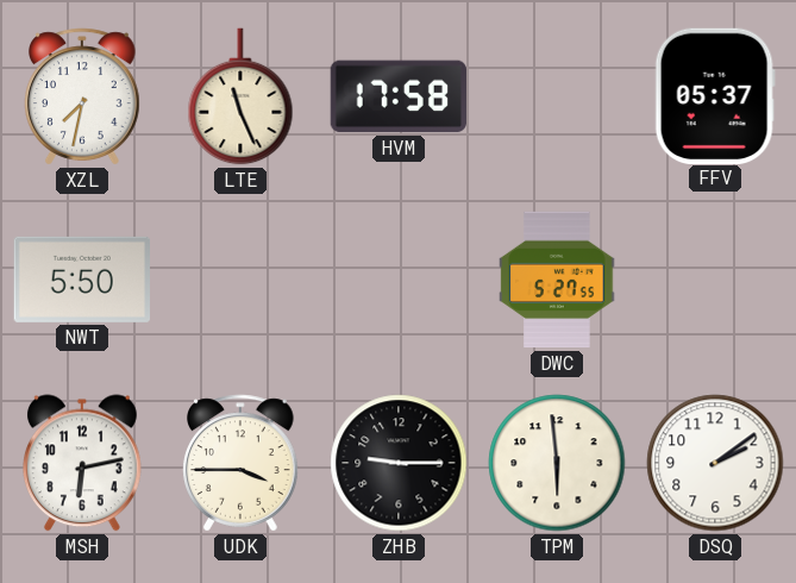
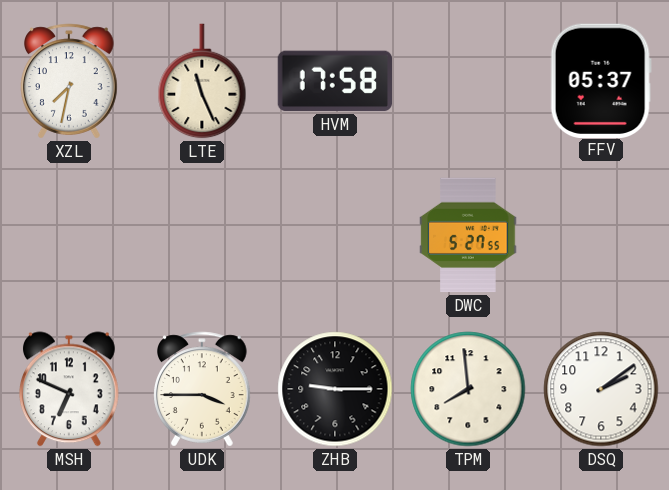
NWT: 5:50 -> none
MSH: 6:13 -> 6:49
TPM: 5:59 -> 7:59
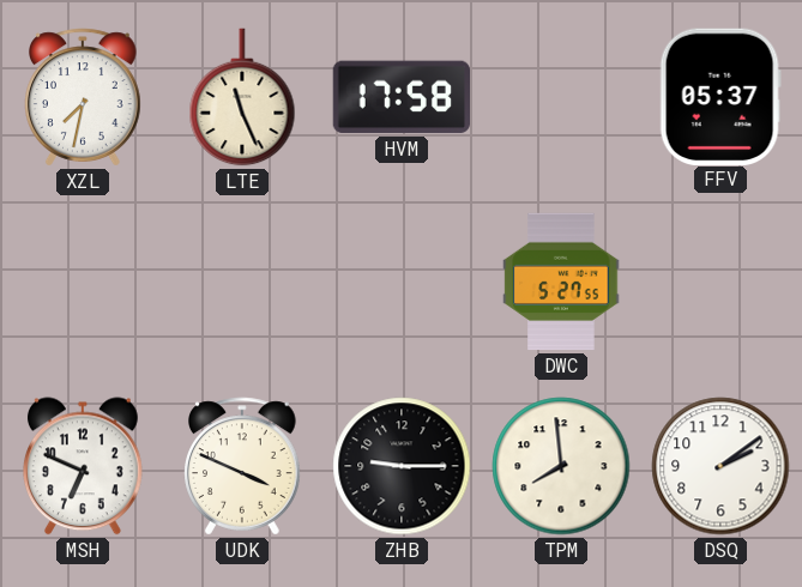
UDK: 3:45 -> 3:49
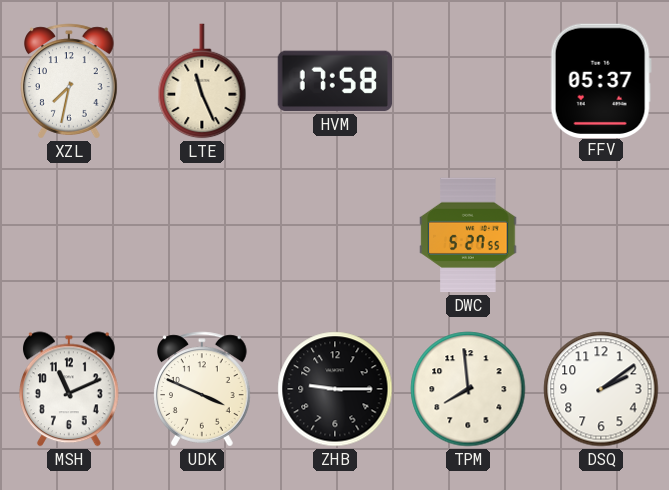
MSH: 6:49 -> 11:11
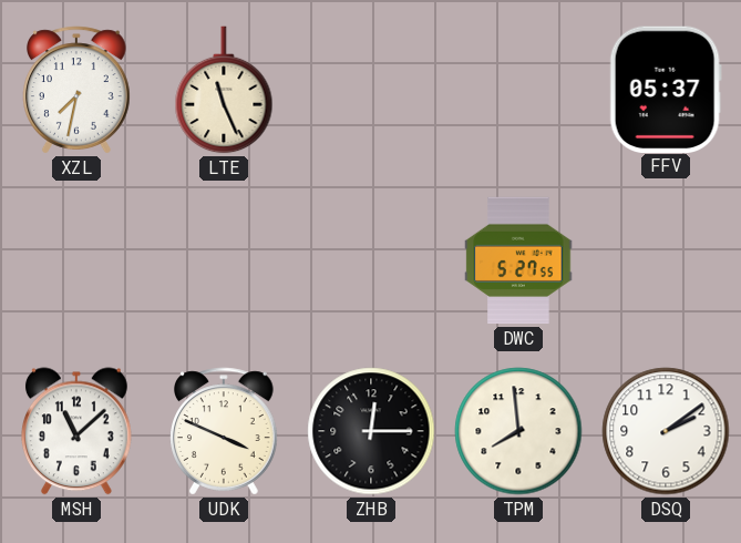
HVM: 17:58 -> none
MSH: 11:11 -> 11:08
ZHB: 9:15 -> 12:15
